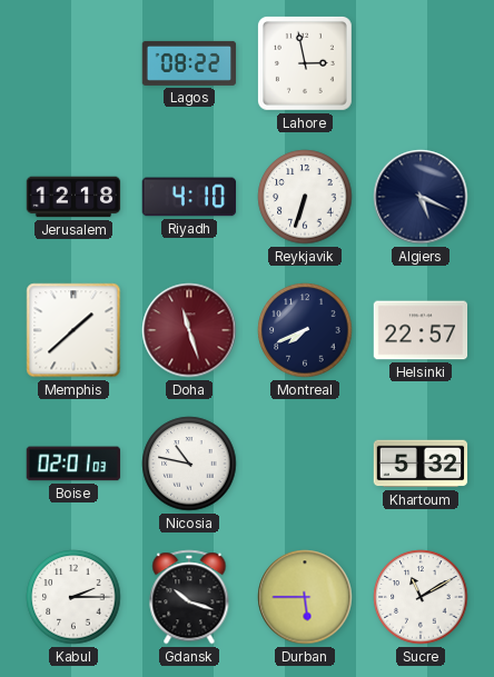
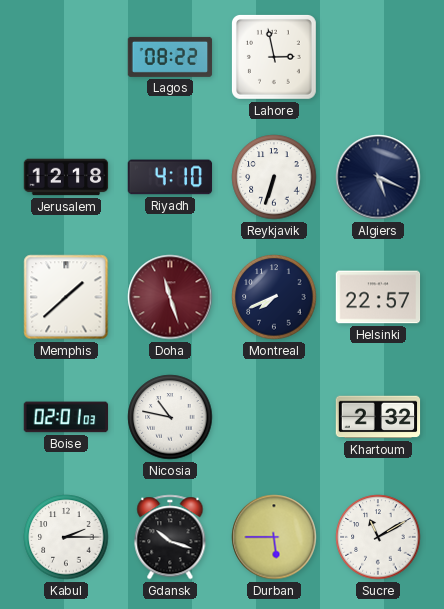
Khartoum: 5:32 -> 2:32
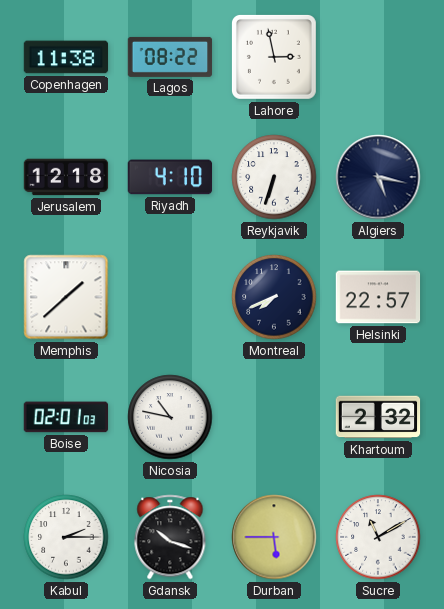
Copenhagen: none -> 11:38
Algiers: 5:19 -> 5:17
Doha: 11:27 -> none
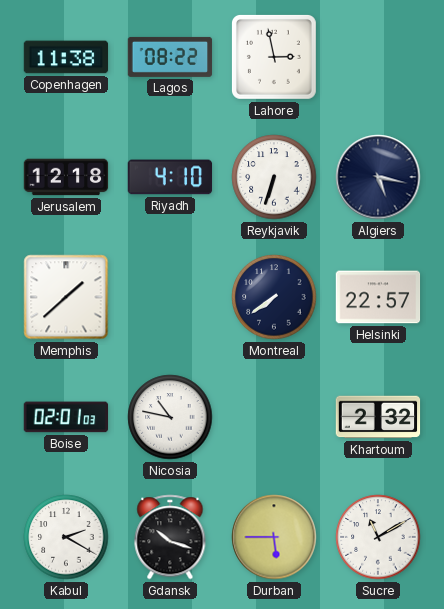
Montreal: 7:41 -> 7:39
Kabul: 2:15 -> 2:20
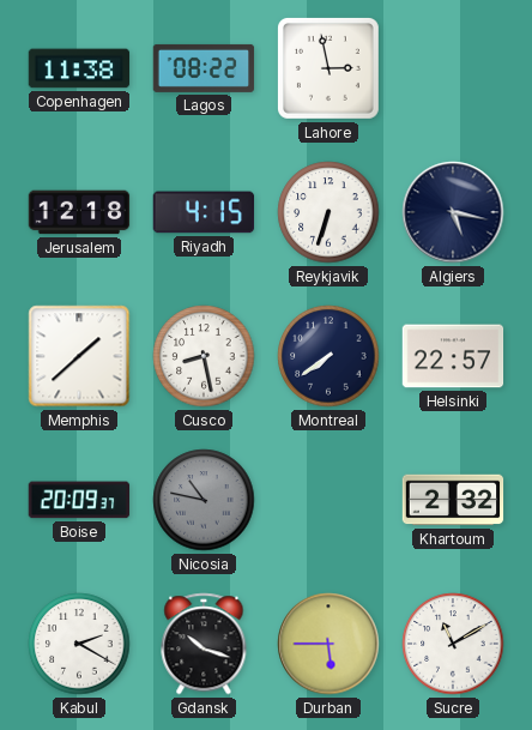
Riyadh: 4:10 -> 4:15
Cusco: none -> 8:28
Boise: 02:01 -> 20:09
Nicosia dial: white -> grey
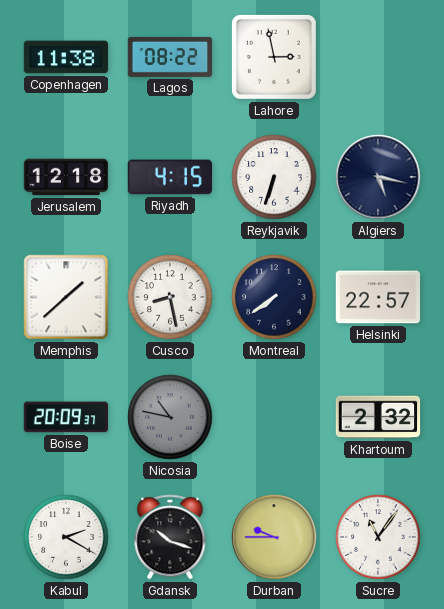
Durban: 5:45 -> 9:45
Sucre: 11:10 -> 11:06
